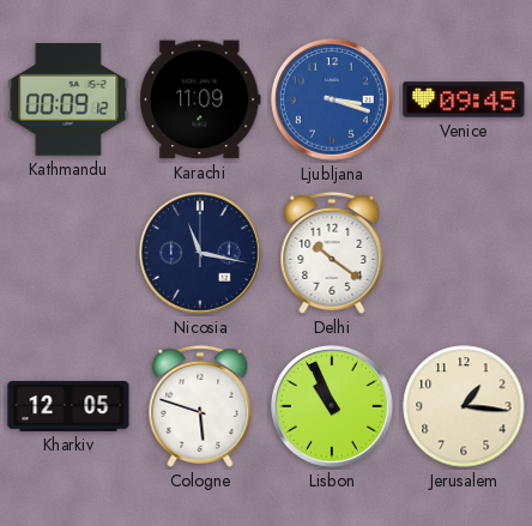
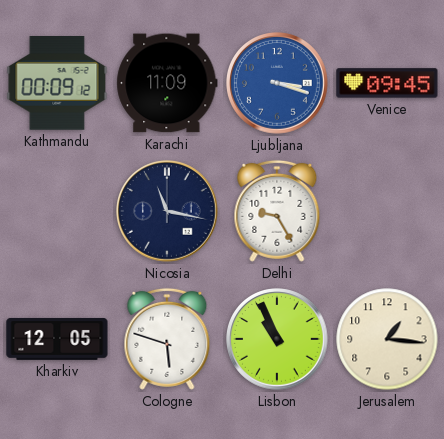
Delhi: 10:21 -> 9:25
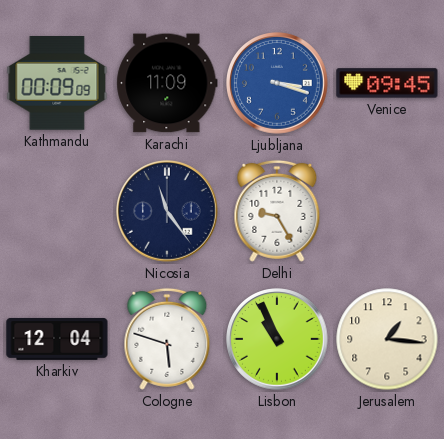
Kathmandu: 00:09:12 -> 00:09:09
Nicosia: 11:17 -> 11:24
Kharkiv: 12:05 -> 12:04
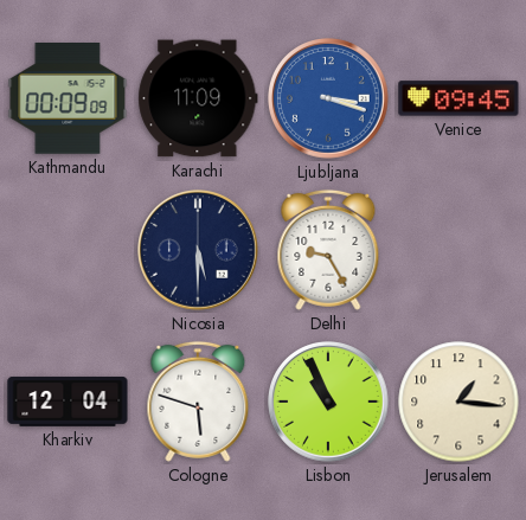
Nicosia: 11:24 -> 5:30
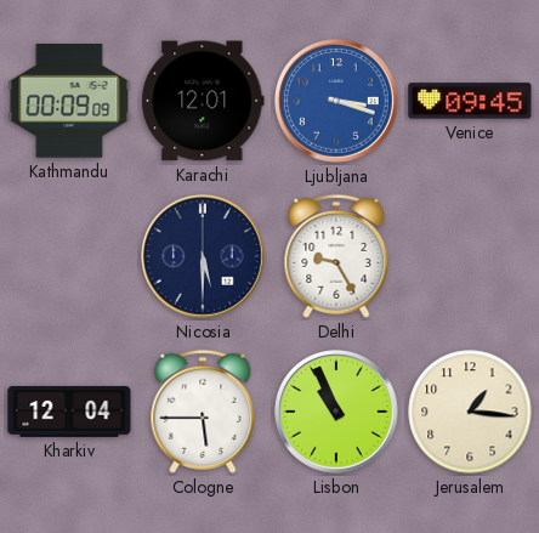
Karachi: 11:09 -> 12:01
Cologne: 5:48 -> 5:45
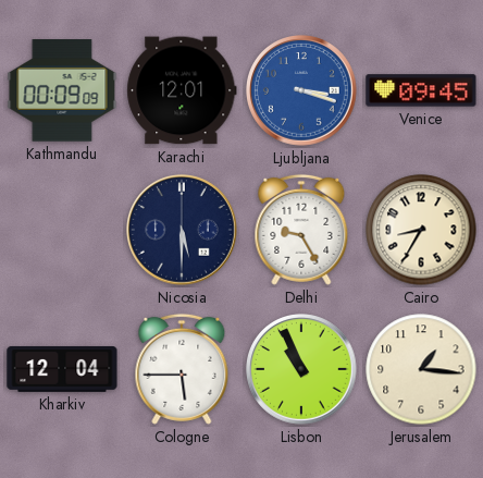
Cairo: none -> 8:35
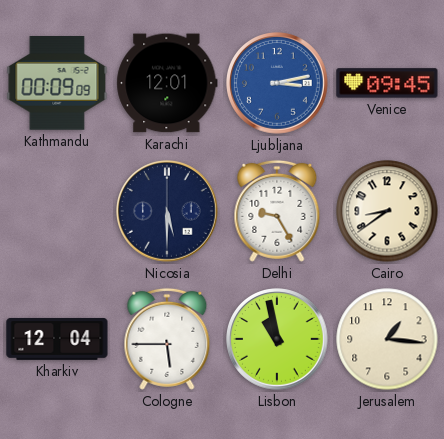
Ljubljana: 3:18 -> 3:13
Cairo: 8:35 -> 8:39
Lisbon: 10:56 -> 10:58
